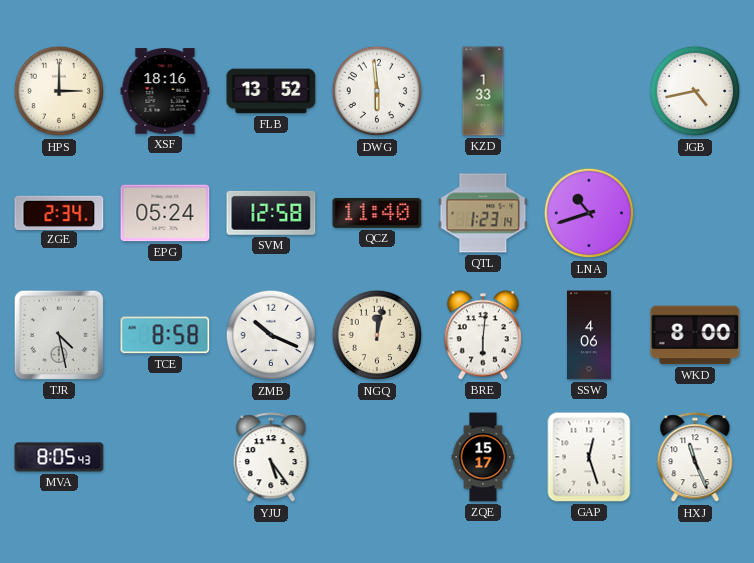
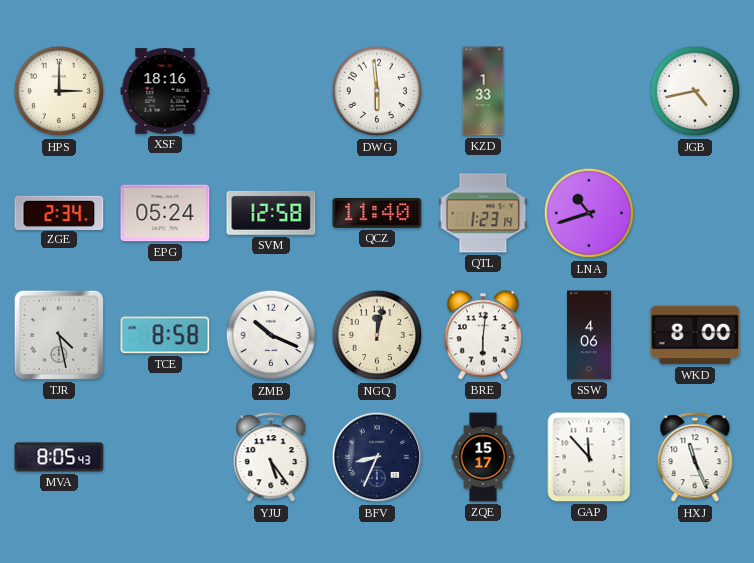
FLB: 13:52 -> none
BFV: none -> 8:34
GAP: 12:27 -> 11:53
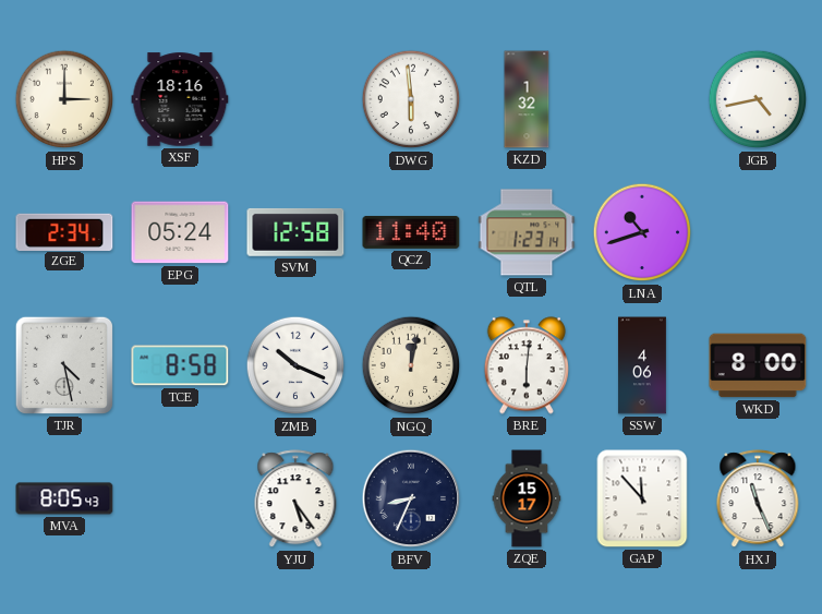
KZD: 1:33 -> 1:32
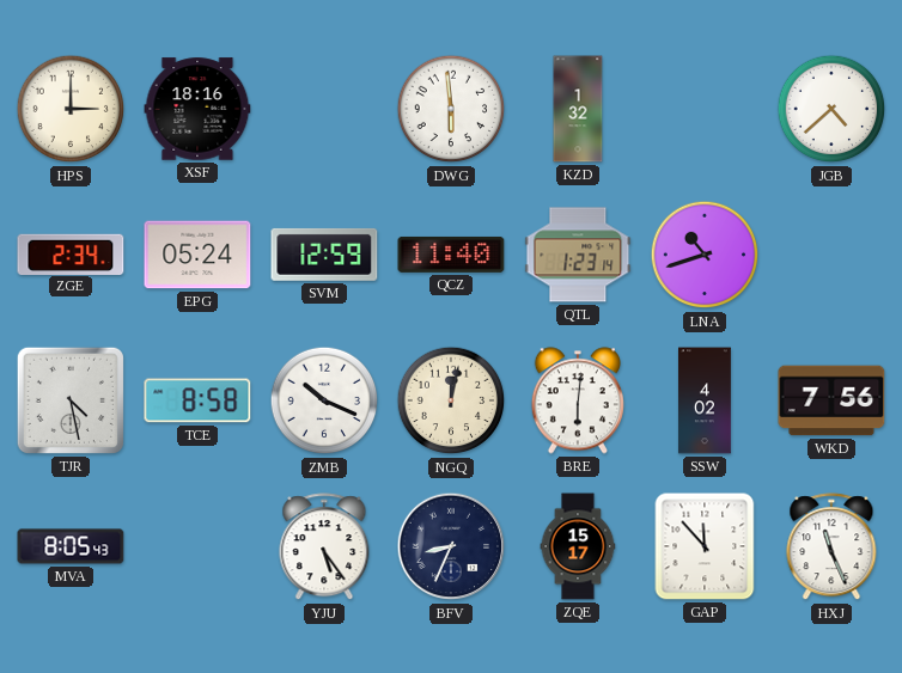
JGB: 4:43 -> 4:38
SVM: 12:58 -> 12:59
SSW: 4:06 -> 4:02
WKD: 8:00 -> 7:56
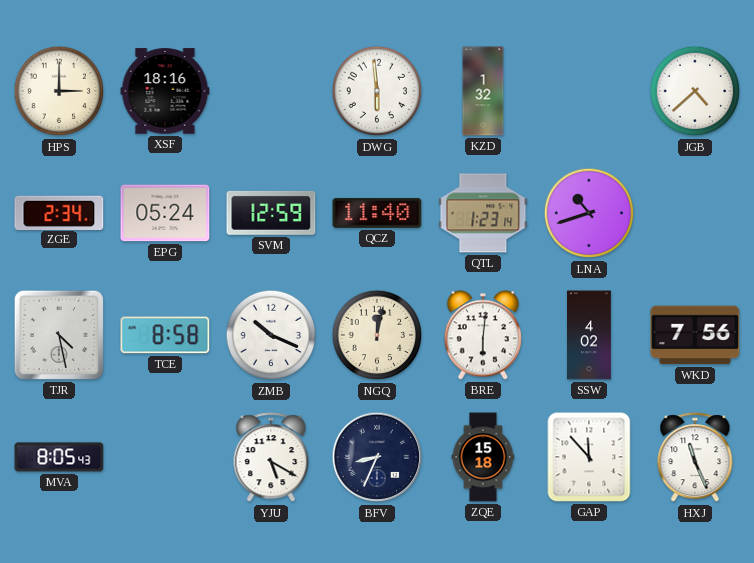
YJU: 5:24 -> 5:20
ZQE: 15:17 -> 15:18
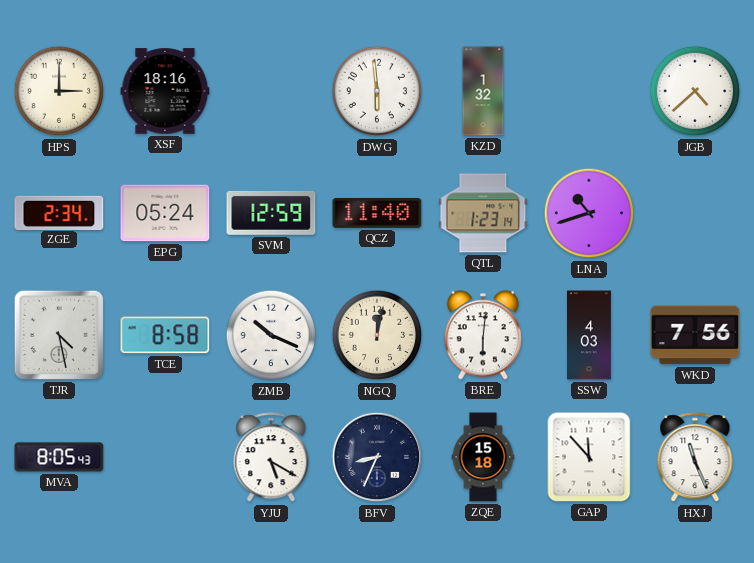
SSW: 4:02 -> 4:03
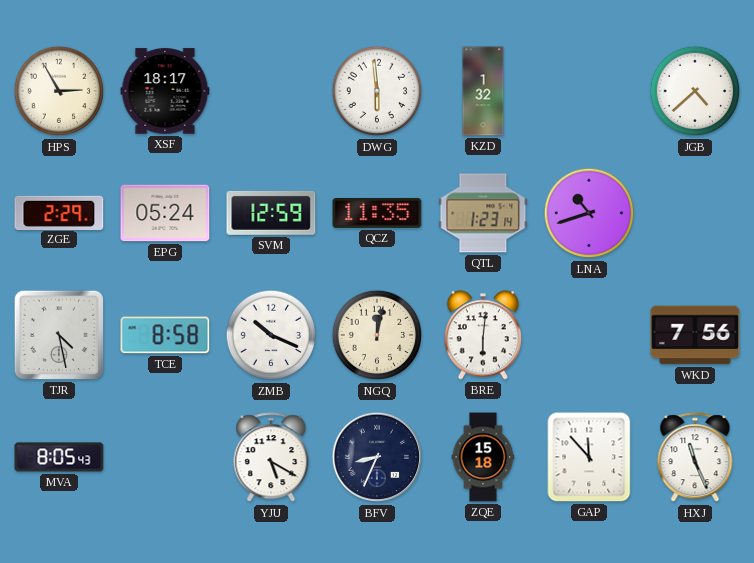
HPS: 3:00 -> 2:55
XSF: 18:16 -> 18:17
ZGE: 2:34 -> 2:29
QCZ: 11:40 -> 11:35
SSW: 4:03 -> none
